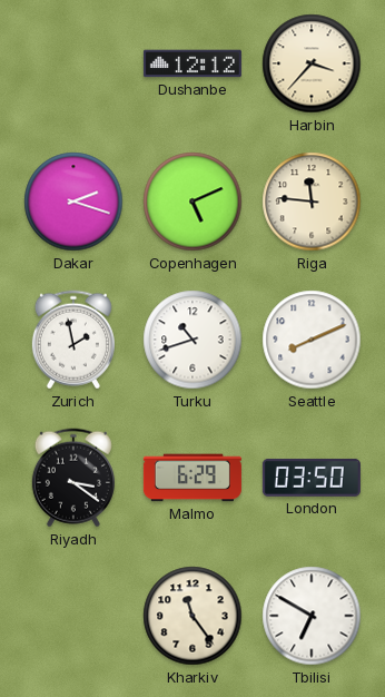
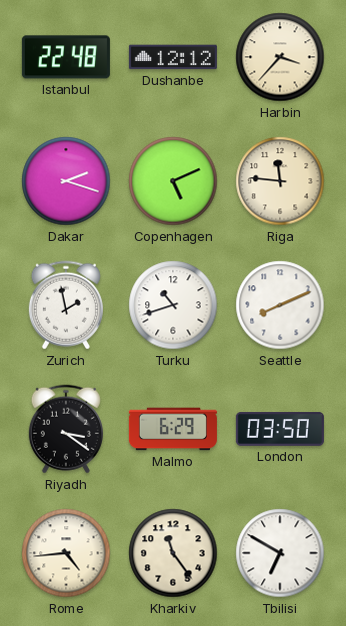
Istanbul: none -> 22:48
Rome: none -> 4:44
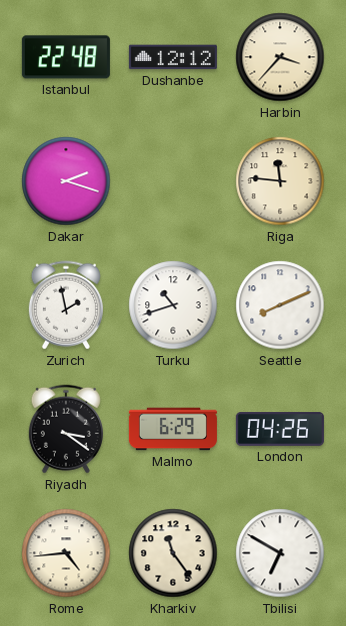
Copenhagen: 5:11 -> none
London: 03:50 -> 04:26
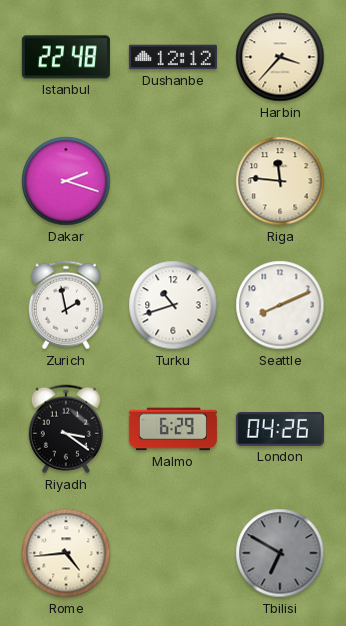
Kharkiv: 11:24 -> none
Tbilisi dial: white -> grey
